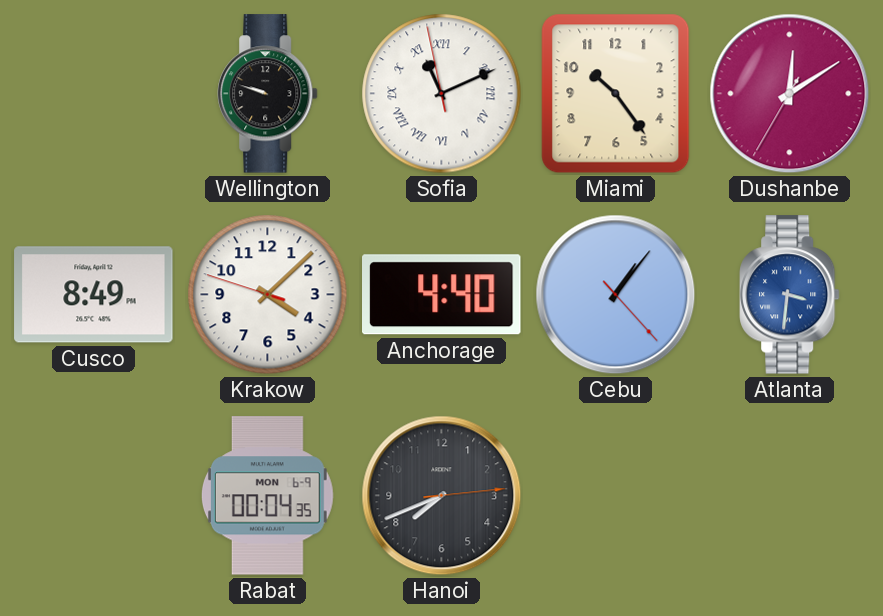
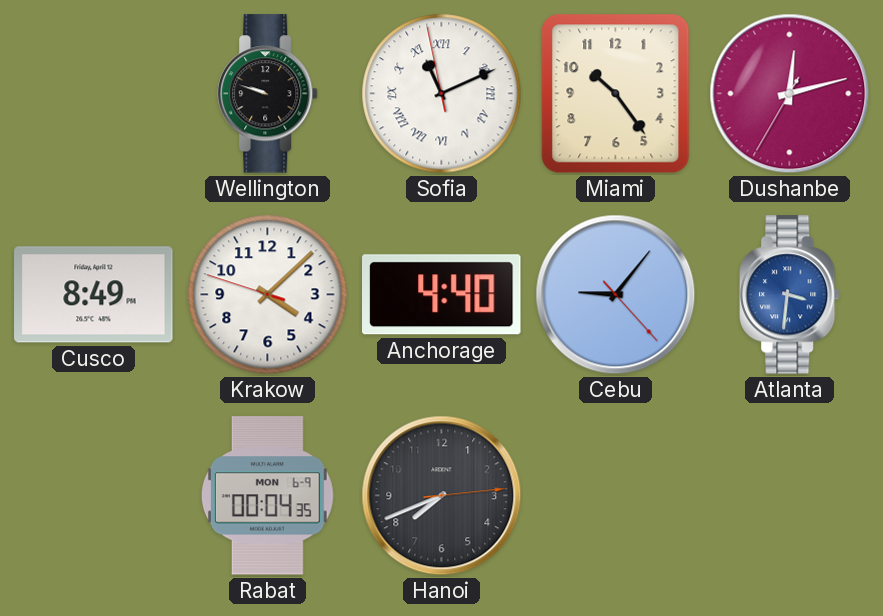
Dushanbe: 12:09 -> 12:12
Cebu: 1:06 -> 9:06
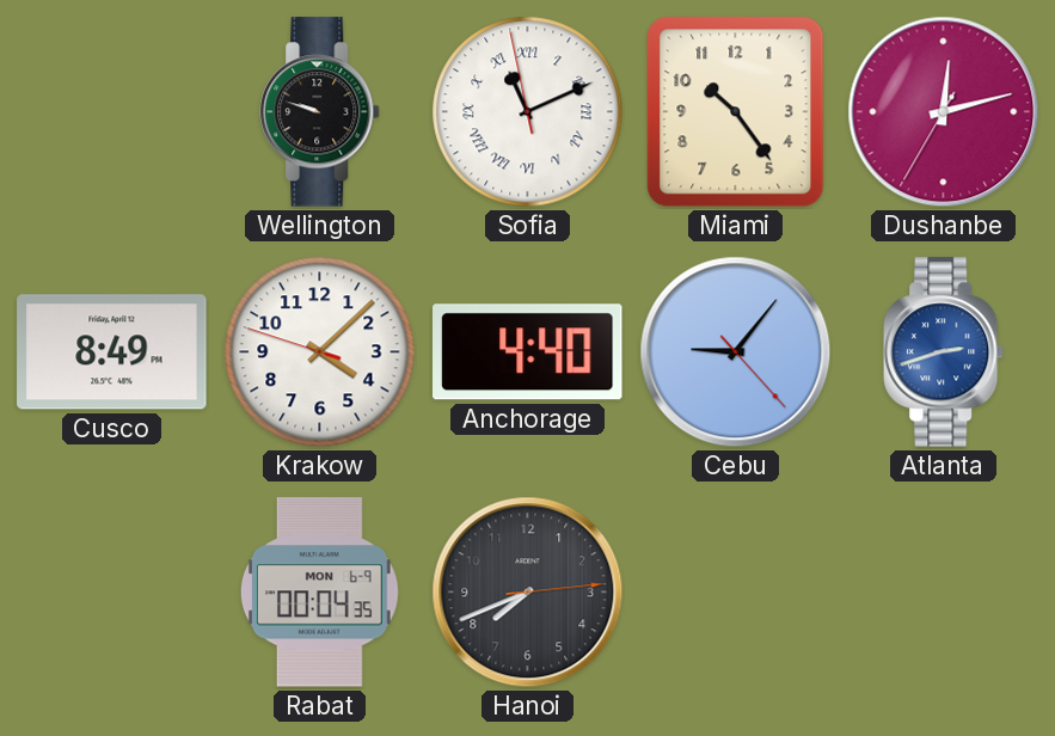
Atlanta: 3:31 -> 2:42
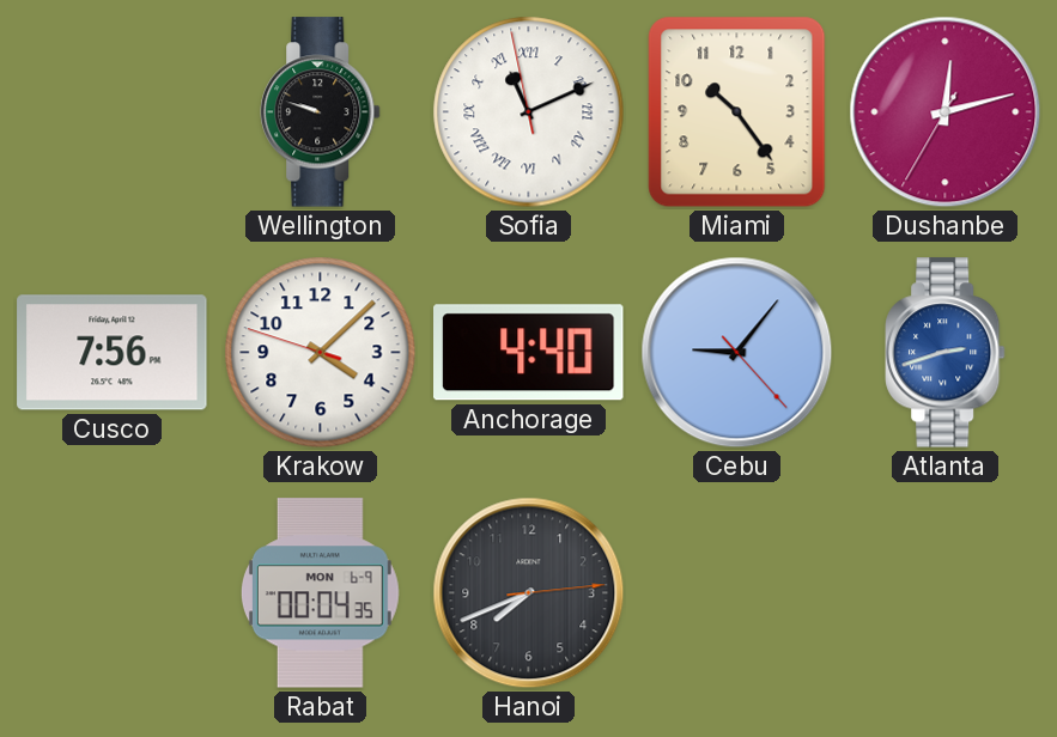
Cusco: 8:49 -> 7:56
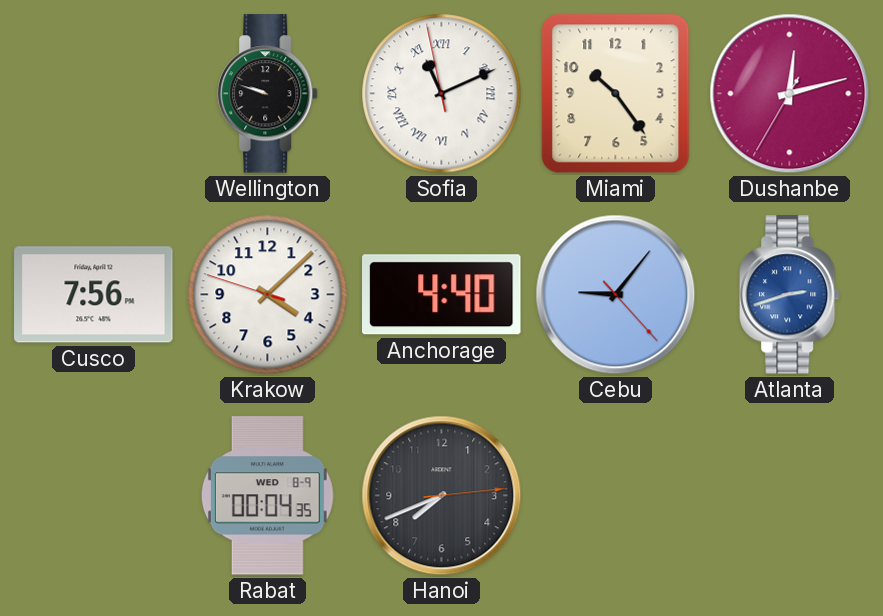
Rabat date: MON 6-9 -> WED 8-9
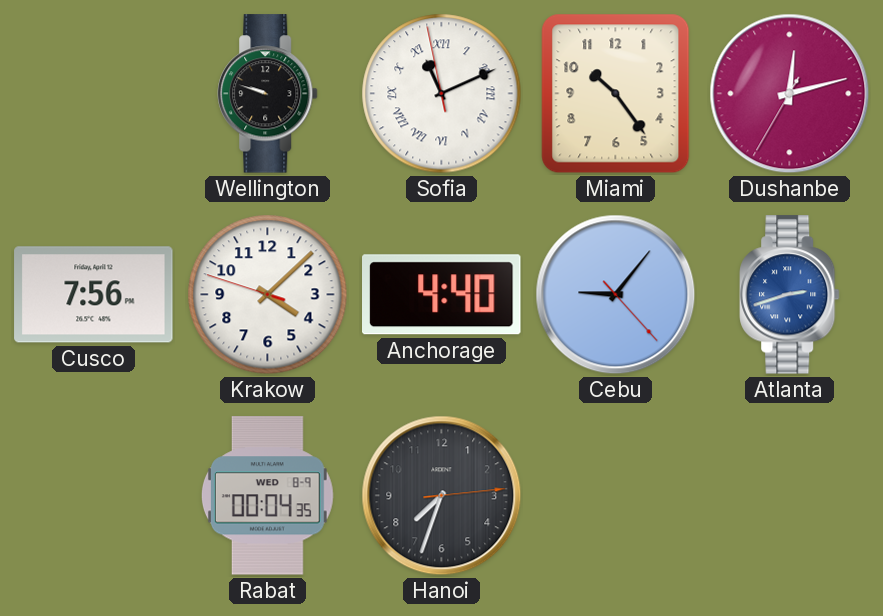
Hanoi: 7:41 -> 7:33
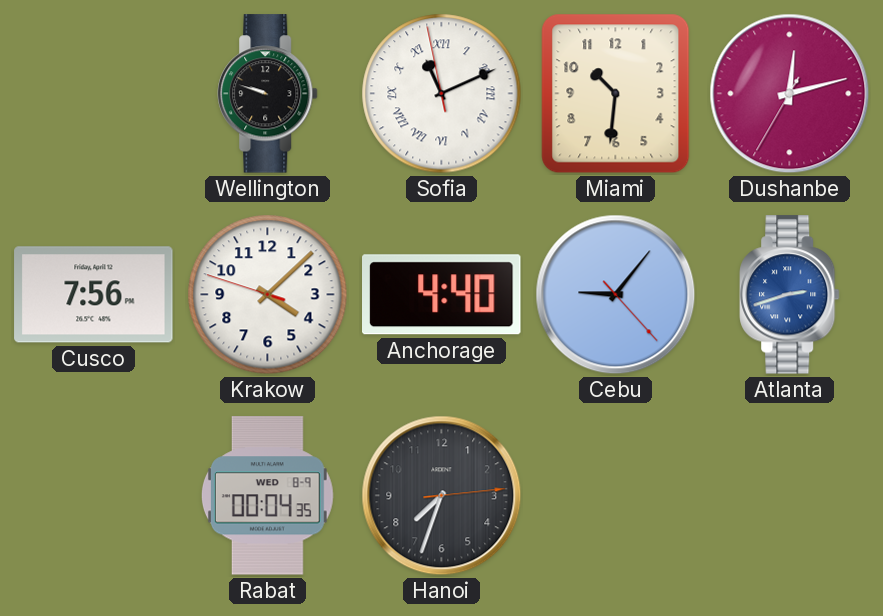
Miami: 10:24 -> 10:31
